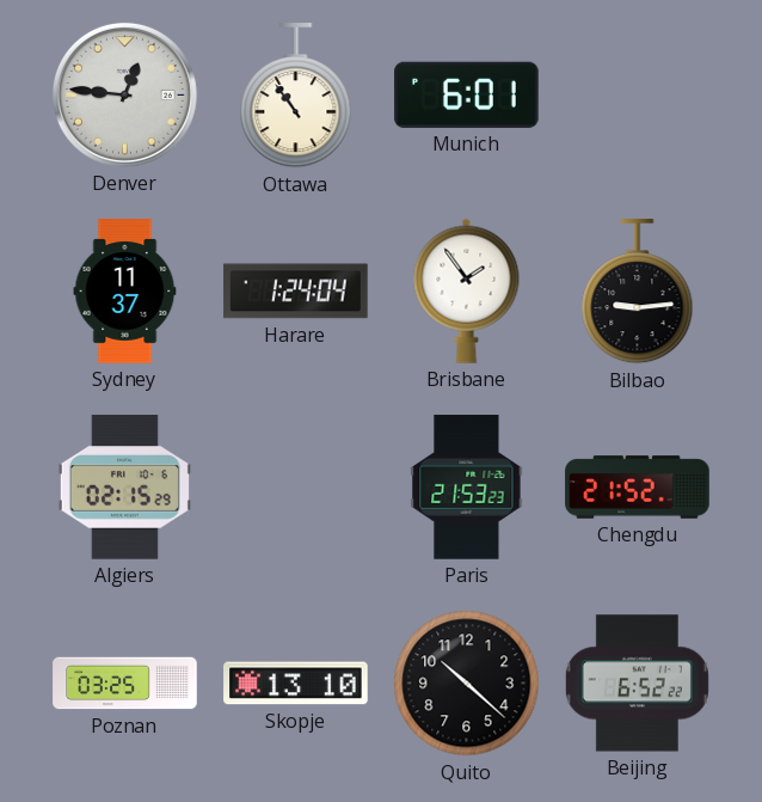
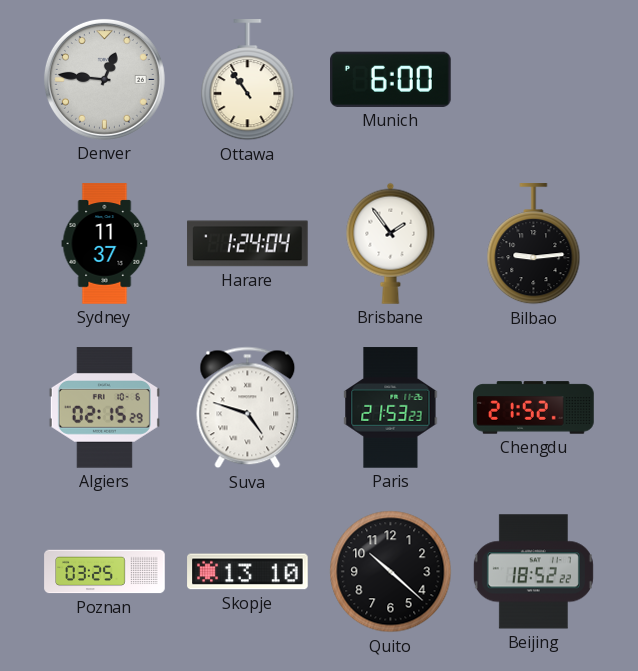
Munich: 6:01 -> 6:00
Suva: none -> 4:48
Beijing: 6:52 -> 18:52
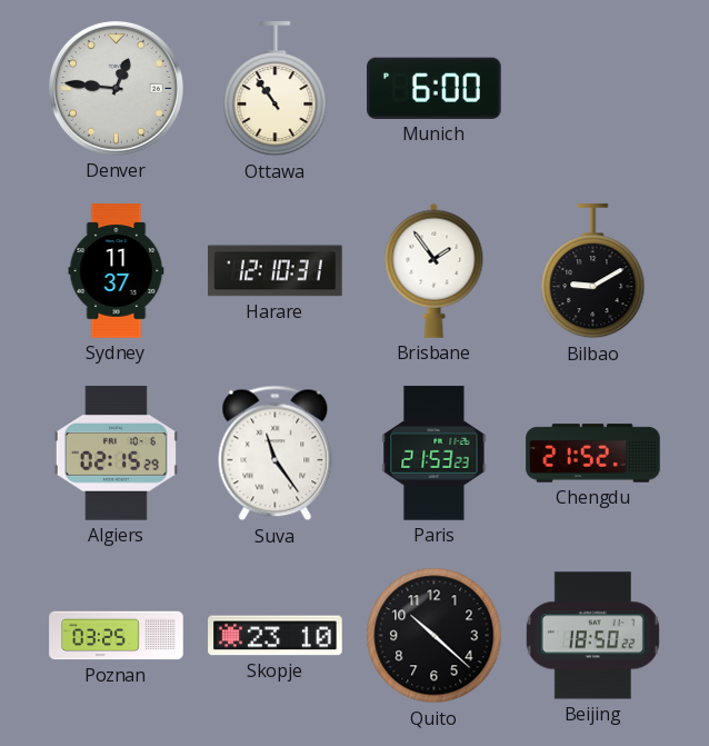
Harare: 1:24 -> 12:10
Bilbao: 9:14 -> 9:10
Suva: 4:48 -> 11:24
Skopje: 13:10 -> 23:10
Beijing: 18:52 -> 18:50
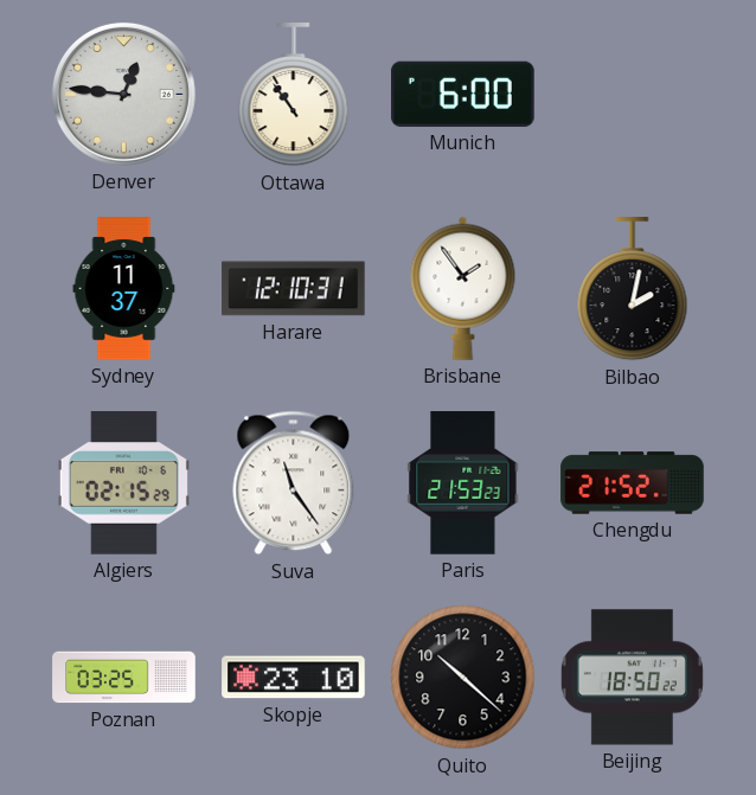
Bilbao: 9:10 -> 2:02
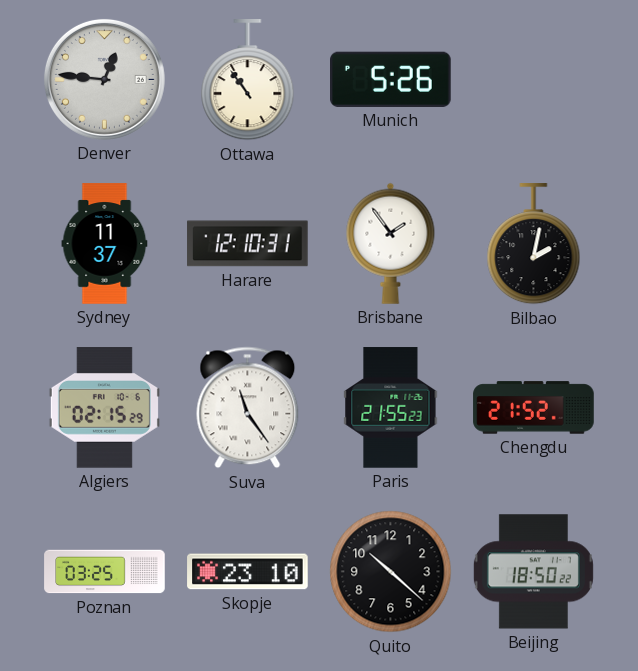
Munich: 6:00 -> 5:26
Paris: 21:53 -> 21:55
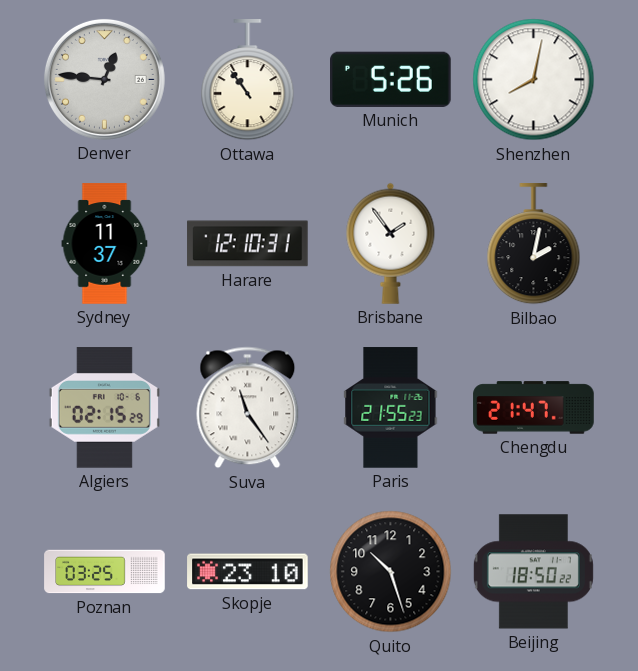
Shenzhen: none -> 8:02
Chengdu: 21:52 -> 21:47
Quito: 10:22 -> 10:27
